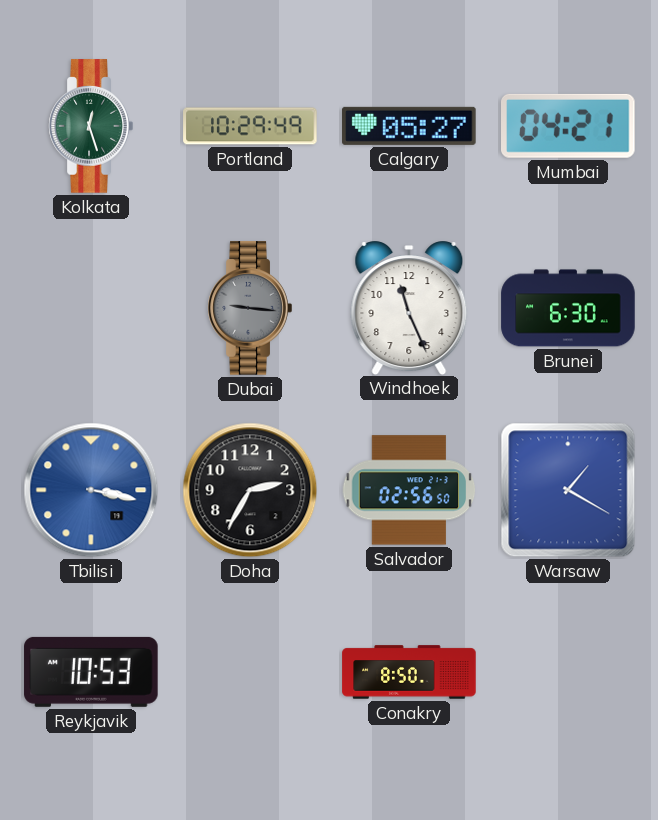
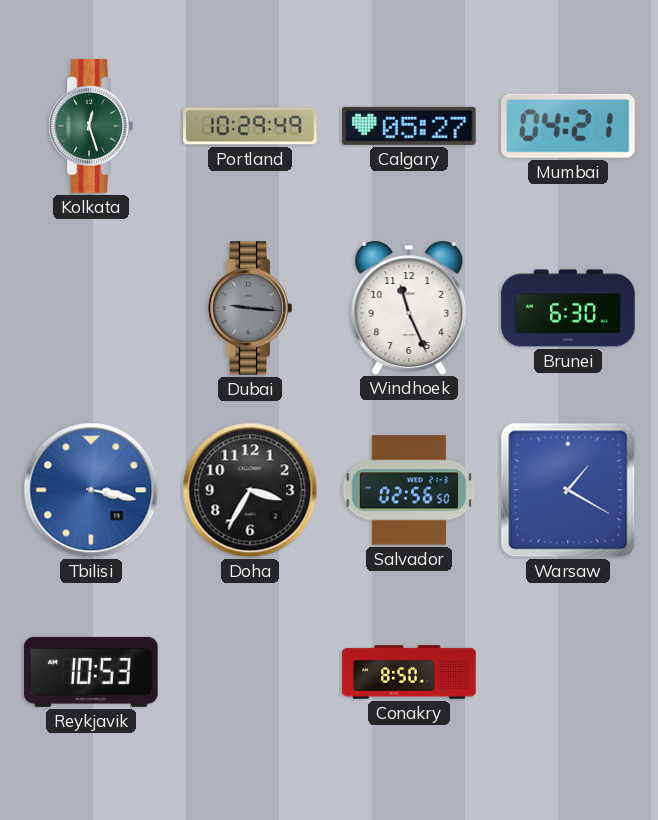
Doha: 2:35 -> 3:35
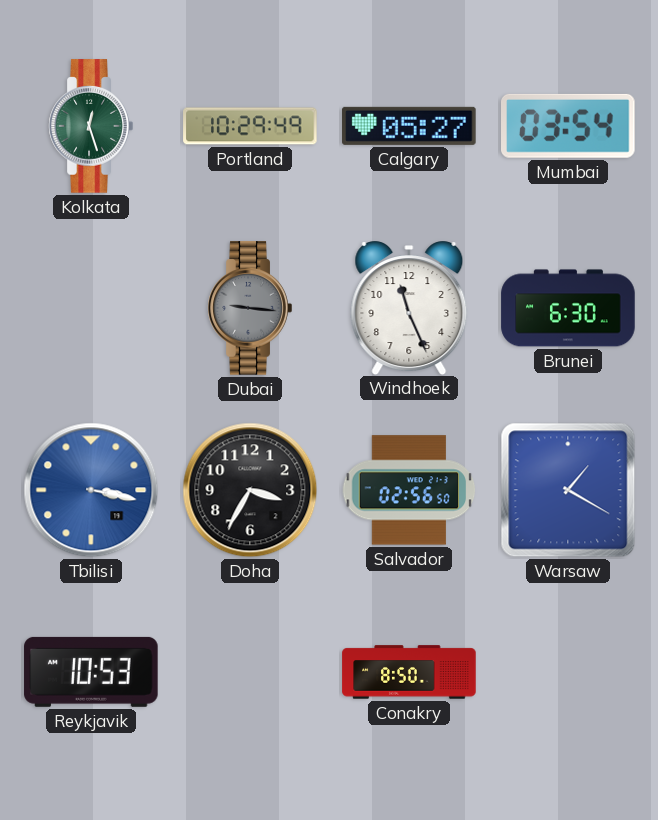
Mumbai: 04:21 -> 03:54
